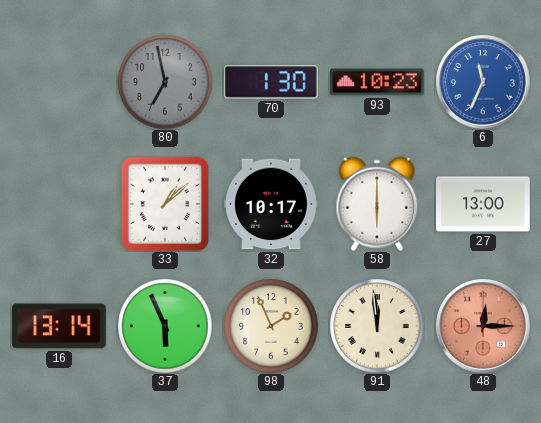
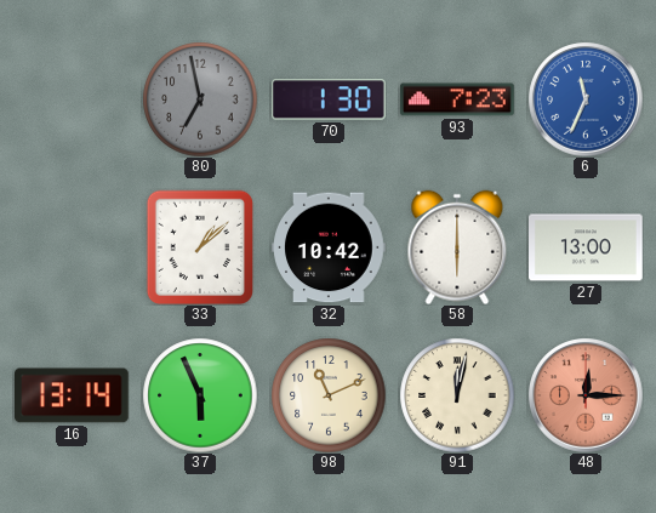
93: 10:23 -> 7:23
32: 10:17 -> 10:42
98: 1:56 -> 11:11
91: 11:59 -> 12:02
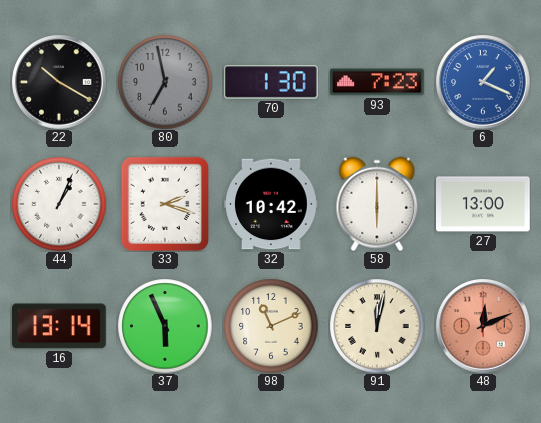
22: none -> 10:20
6: 11:34 -> 1:19
44: none -> 1:04
33: 1:08 -> 2:18
48: 12:15 -> 12:11
